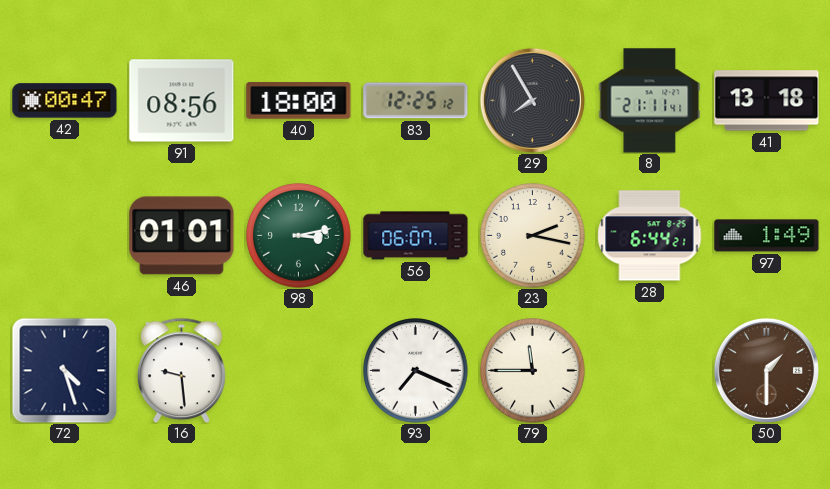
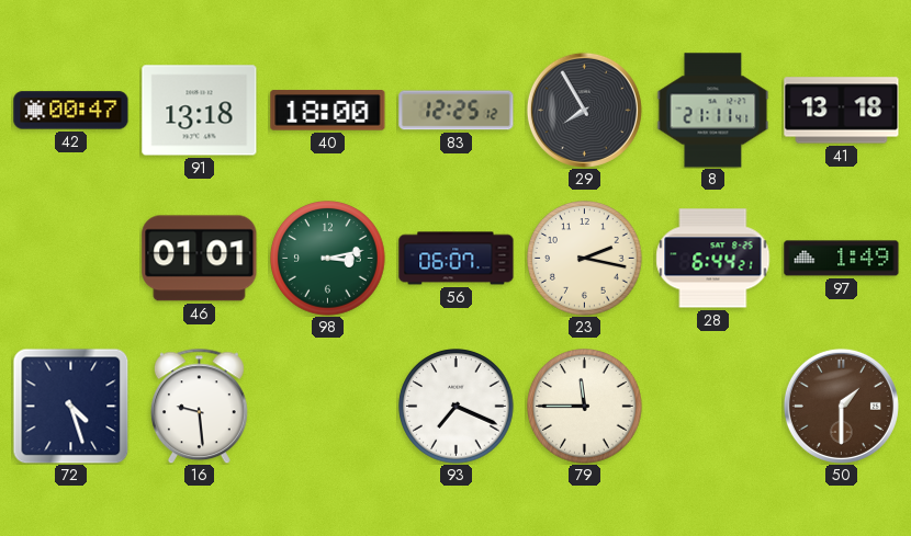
91: 08:56 -> 13:18
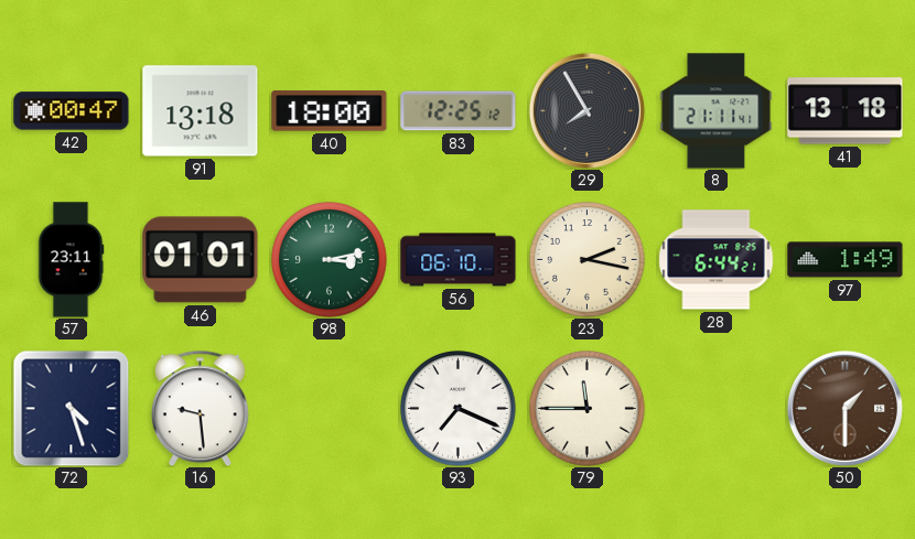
57: none -> 23:11
56: 06:07 -> 06:10
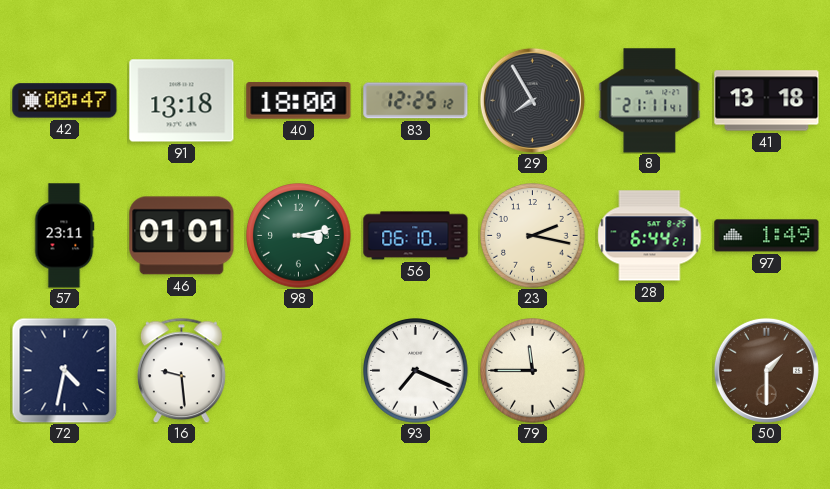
72: 4:27 -> 4:32
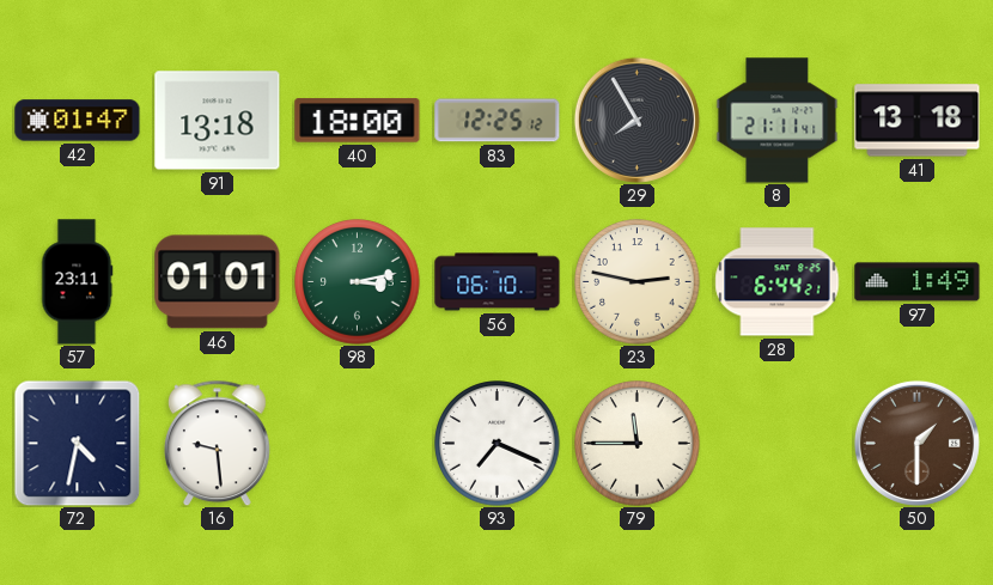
42: 00:47 -> 01:47
23: 2:17 -> 2:47
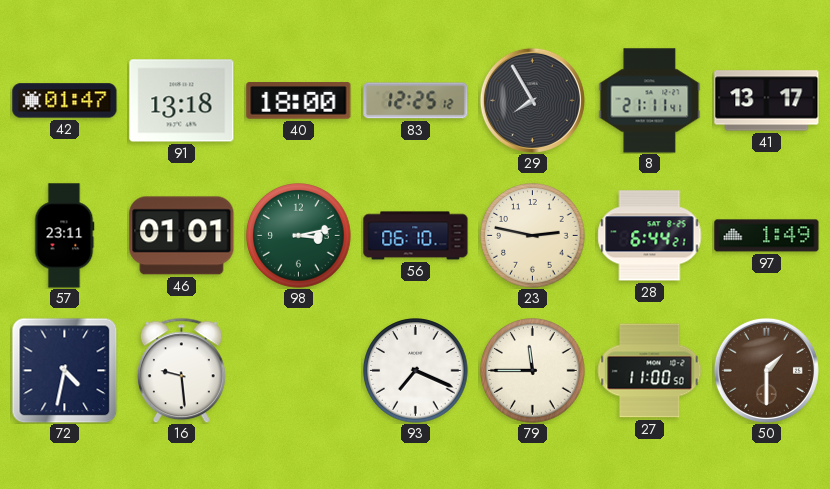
41: 13:18 -> 13:17
27: none -> 11:00
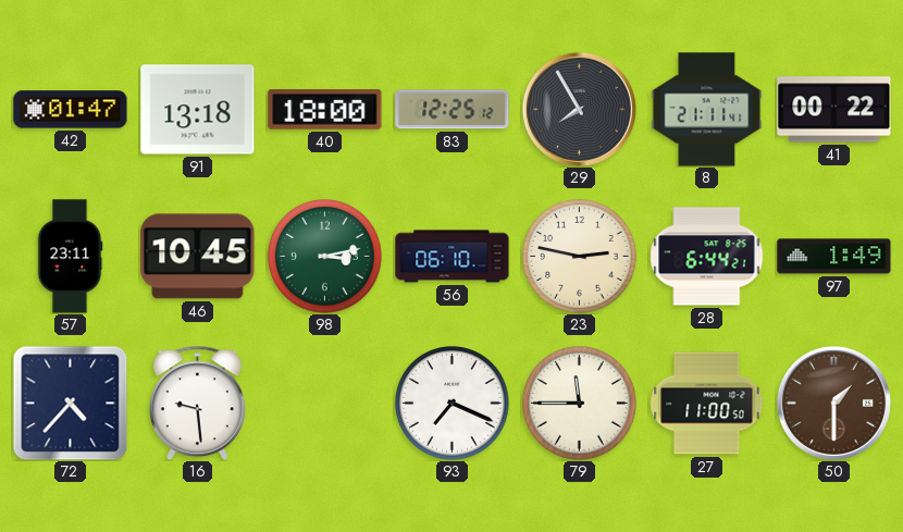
41: 13:17 -> 00:22
46: 01:01 -> 10:45
72: 4:32 -> 4:37
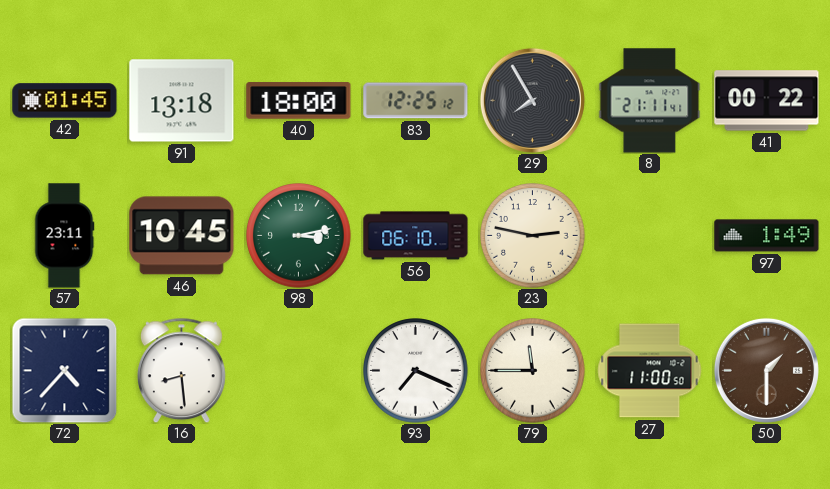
42: 01:47 -> 01:45
28: 6:44 -> none
16: 9:29 -> 8:29
